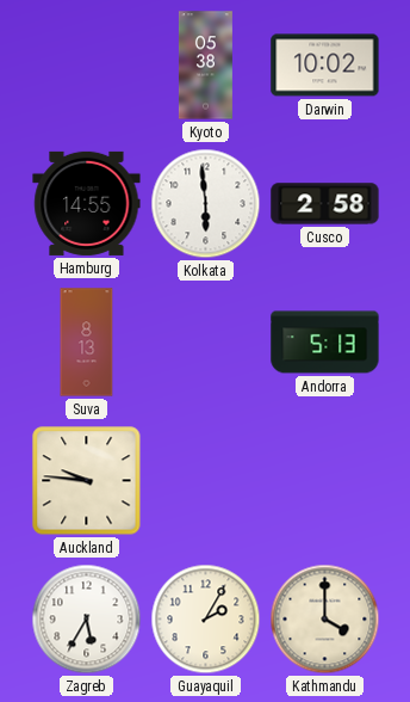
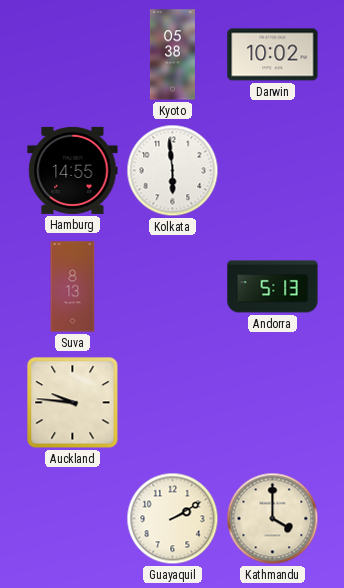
Cusco: 2:58 -> none
Zagreb: 5:35 -> none
Guayaquil: 2:05 -> 2:10
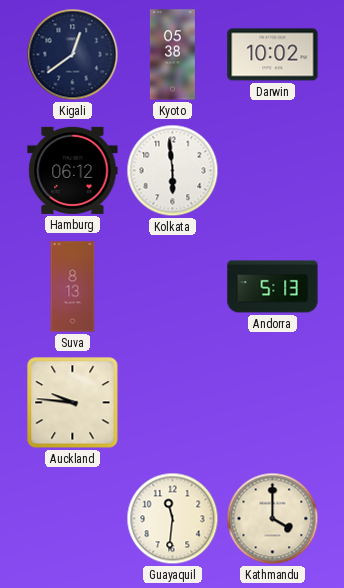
Kigali: none -> 12:39
Hamburg: 14:55 -> 06:12
Guayaquil: 2:10 -> 11:31
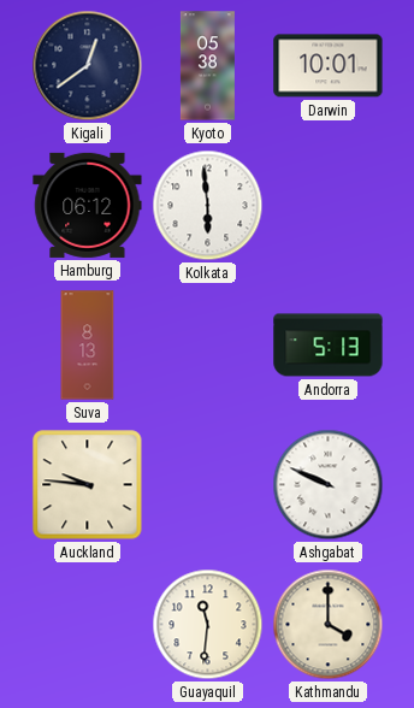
Darwin: 10:02 -> 10:01
Ashgabat: none -> 9:49
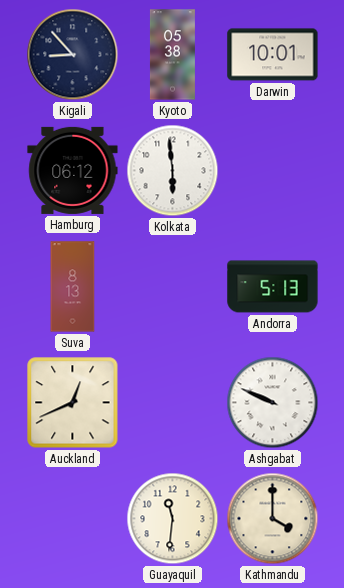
Kigali: 12:39 -> 8:53
Auckland: 9:46 -> 12:41
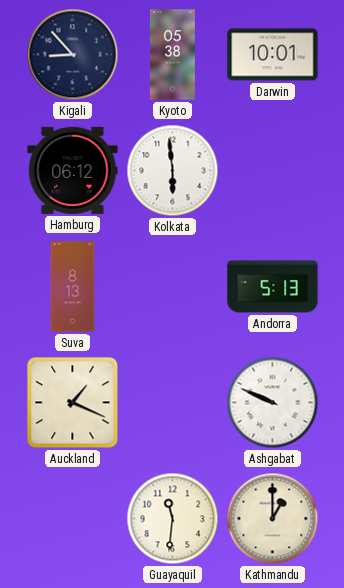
Auckland: 12:41 -> 1:19
Kathmandu: 4:00 -> 1:00
